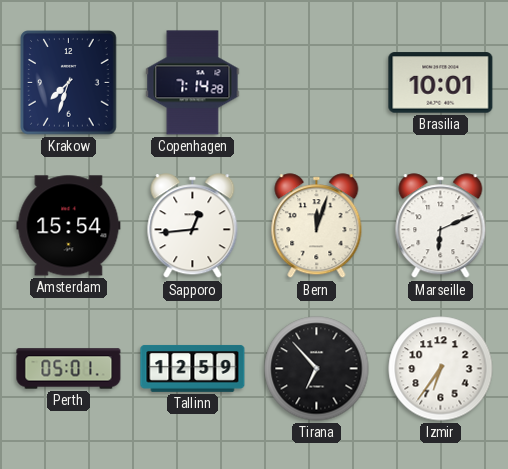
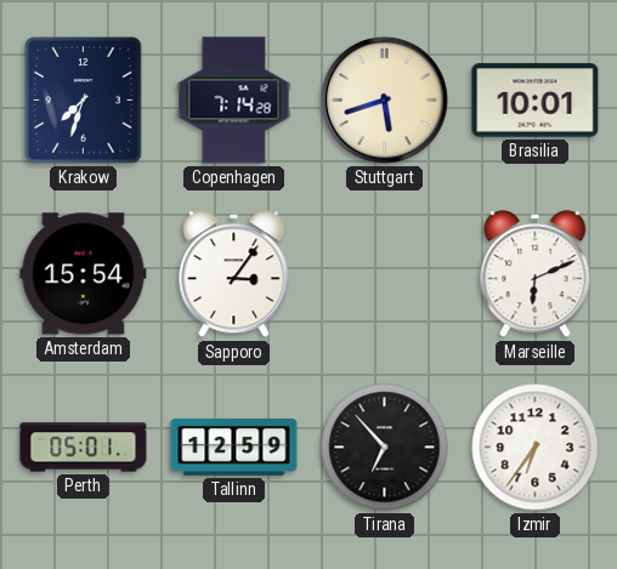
Stuttgart: none -> 5:42
Sapporo: 12:44 -> 3:06
Bern: 12:03 -> none
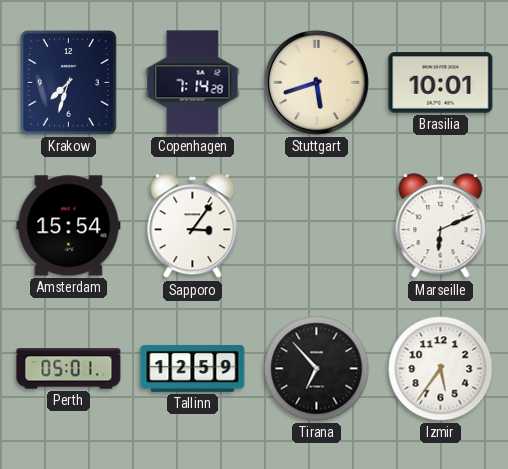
Izmir: 6:36 -> 5:36
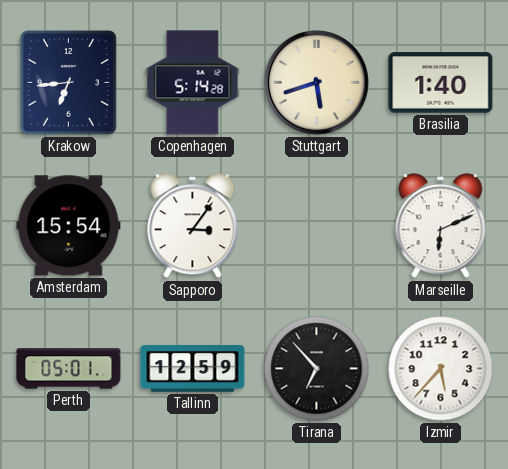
Krakow: 7:33 -> 6:44
Copenhagen: 7:14 -> 5:14
Brasilia: 10:01 -> 1:40
Izmir: 5:36 -> 5:37
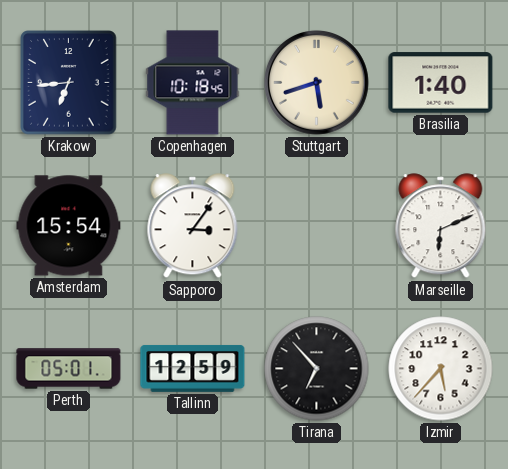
Copenhagen: 5:14 -> 10:18
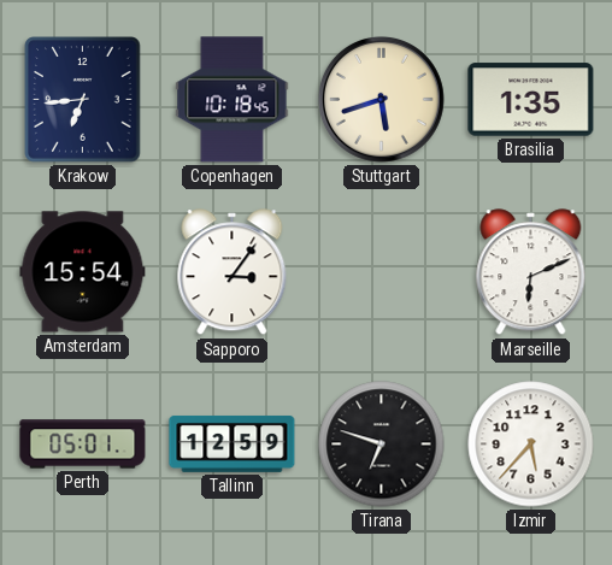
Brasilia: 1:40 -> 1:35
Tirana: 6:53 -> 6:48
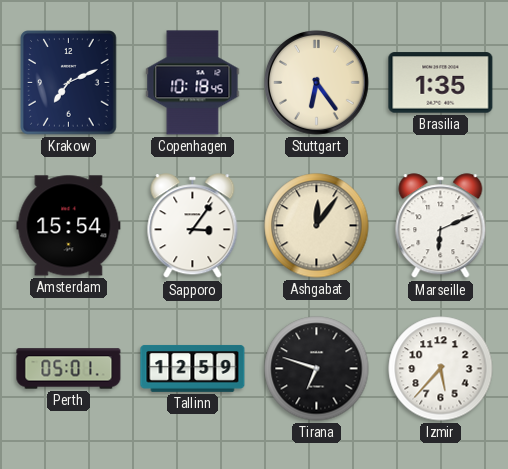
Krakow: 6:44 -> 7:11
Stuttgart: 5:42 -> 6:24
Ashgabat: none -> 12:06
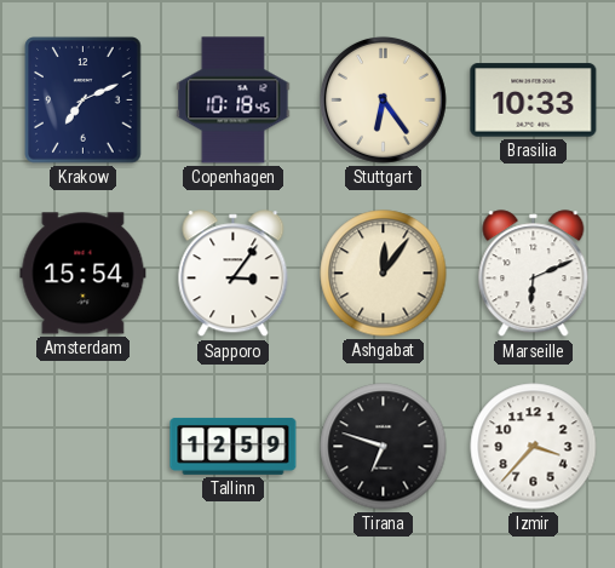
Brasilia: 1:35 -> 10:33
Perth: 05:01 -> none
Izmir: 5:37 -> 3:37
